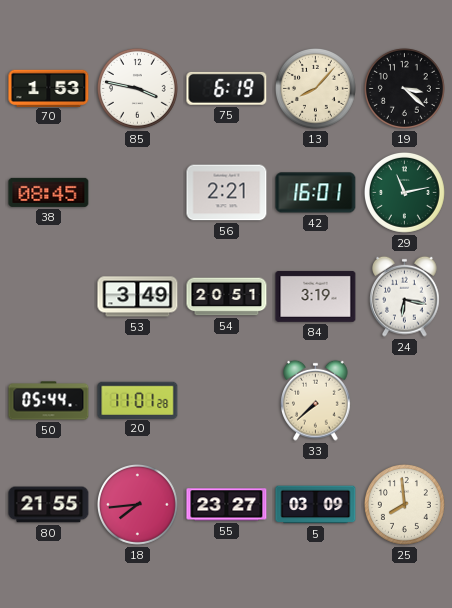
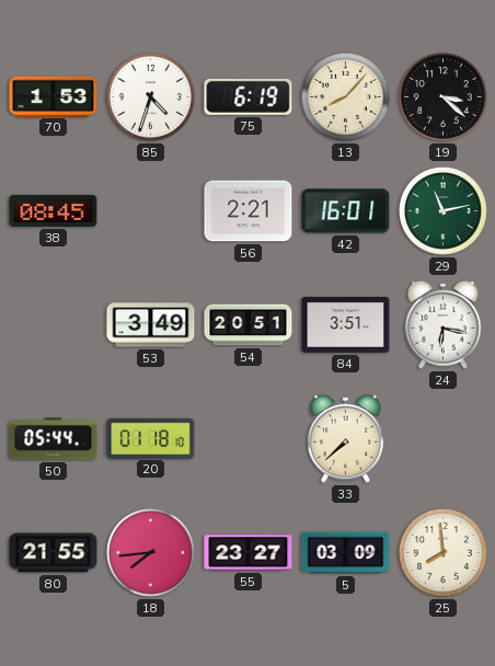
85: 3:47 -> 4:33
84: 3:19 -> 3:51
20: 11:01 -> 01:18
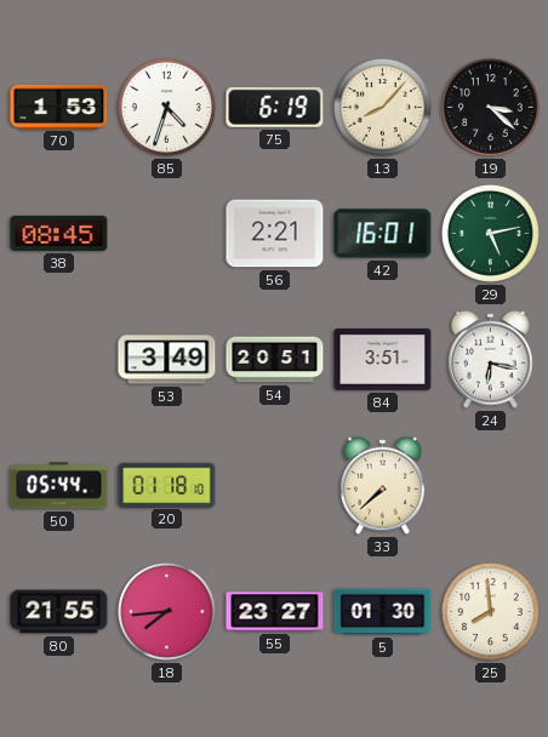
29: 11:13 -> 5:13
5: 03:09 -> 01:30
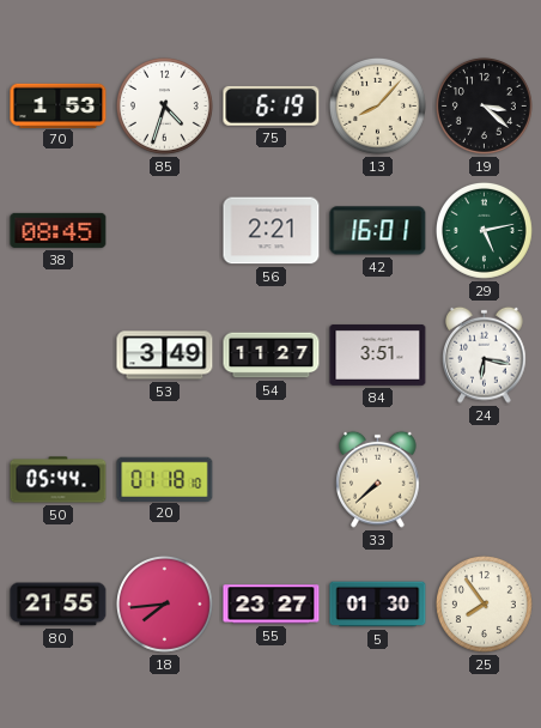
54: 20:51 -> 11:27
25: 7:59 -> 7:54
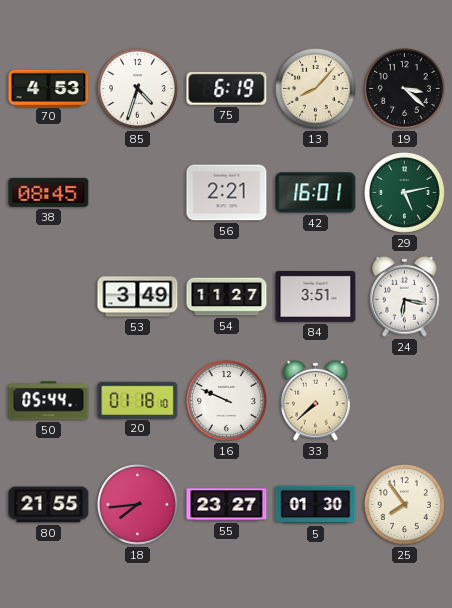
70: 1:53 -> 4:53
16: none -> 9:49
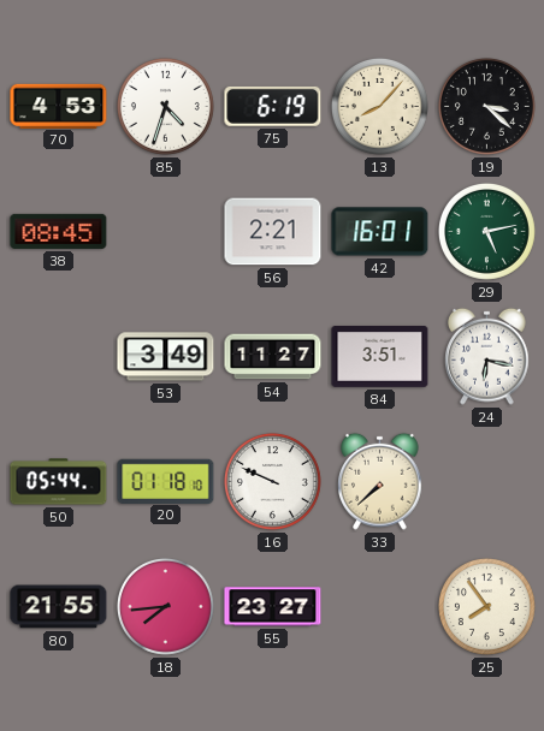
5: 01:30 -> none
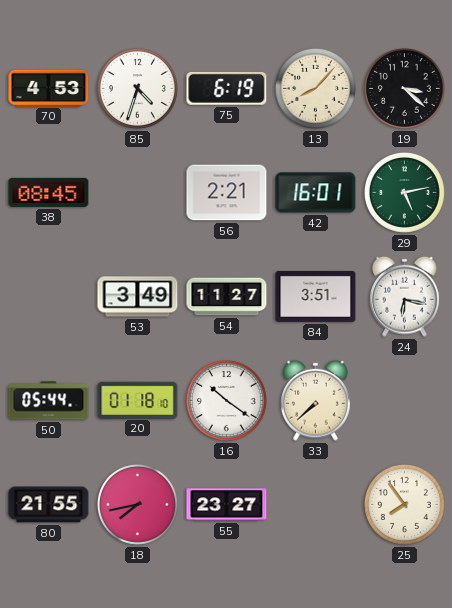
16: 9:49 -> 10:21
18: 7:44 -> 7:43
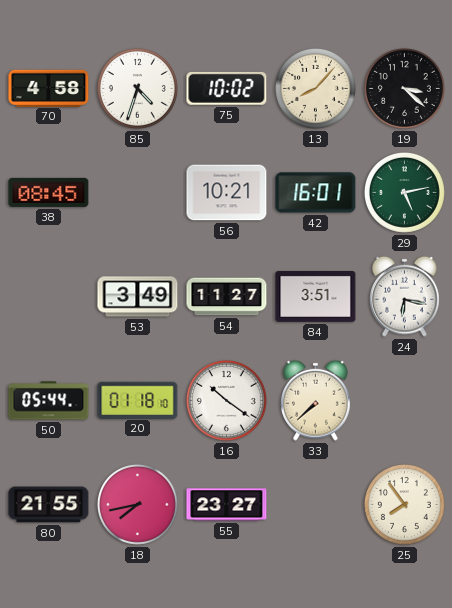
70: 4:53 -> 4:58
75: 6:19 -> 10:02
56: 2:21 -> 10:21
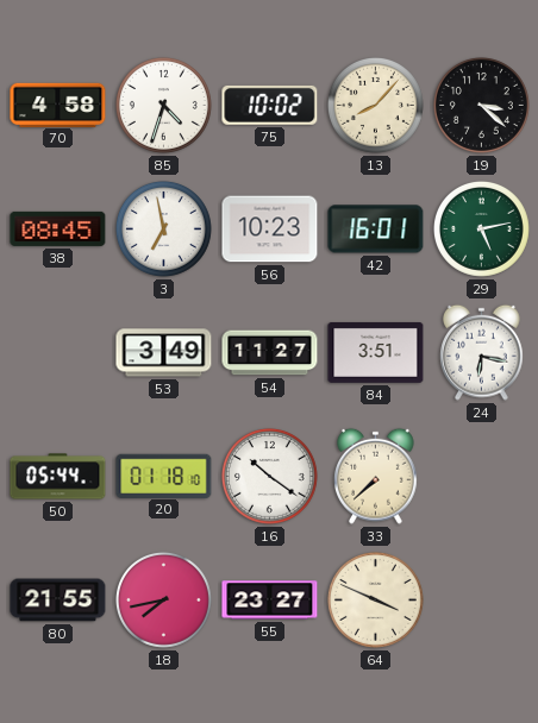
3: none -> 6:58
56: 10:21 -> 10:23
64: none -> 3:49
25: 7:54 -> none
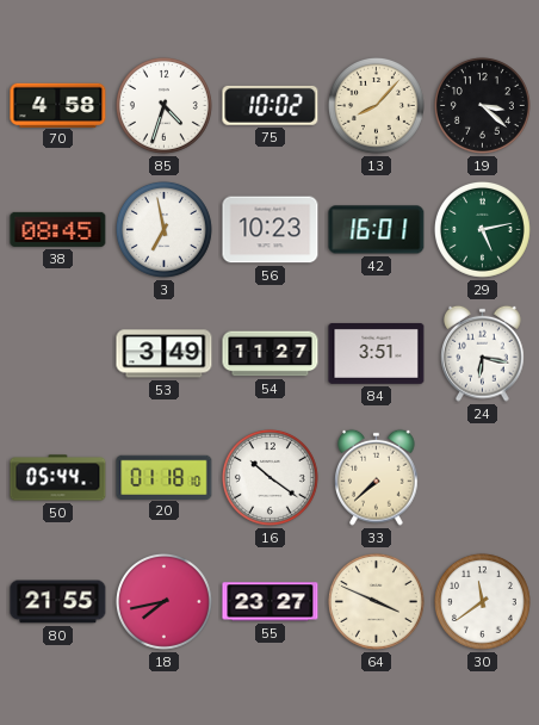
30: none -> 11:39
